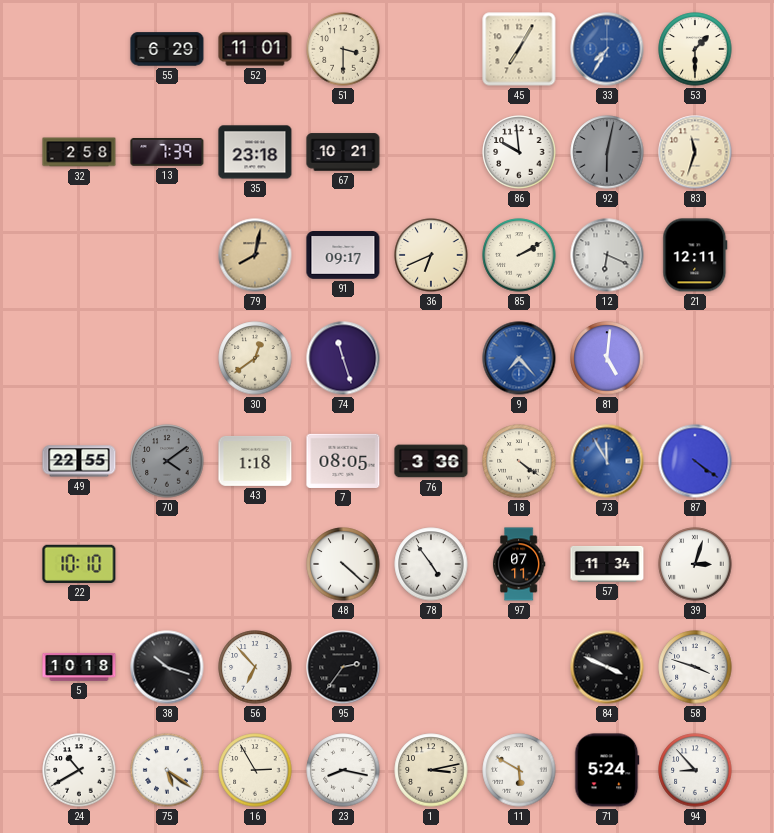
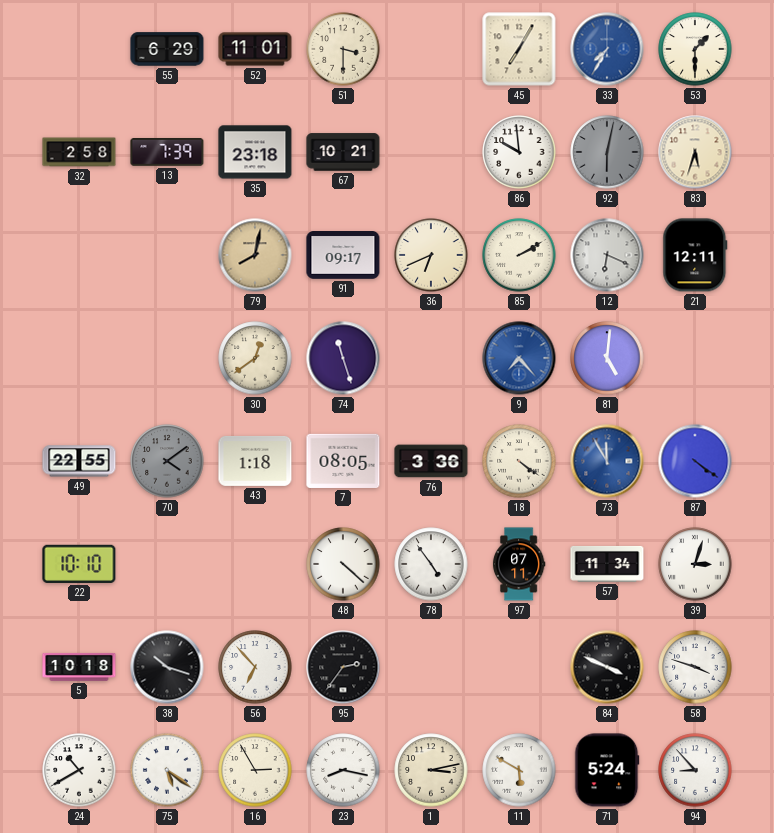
83: 11:33 -> 5:33
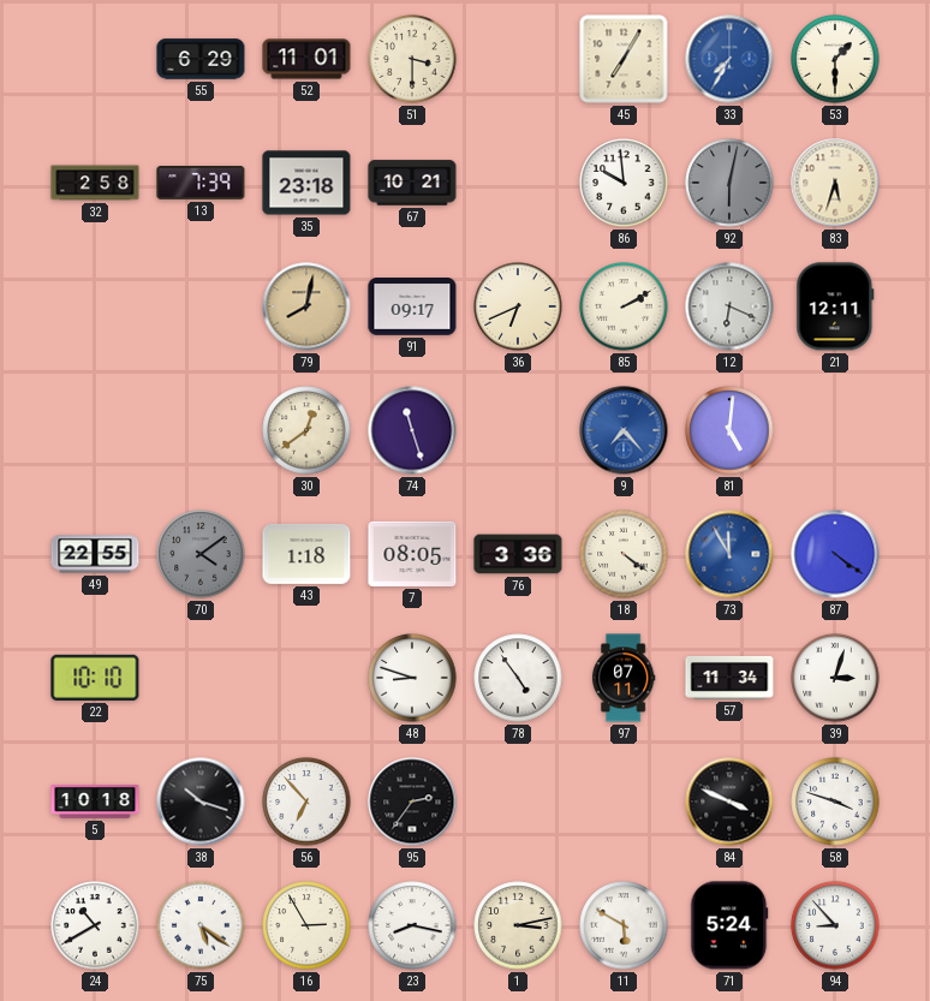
48: 4:22 -> 8:48
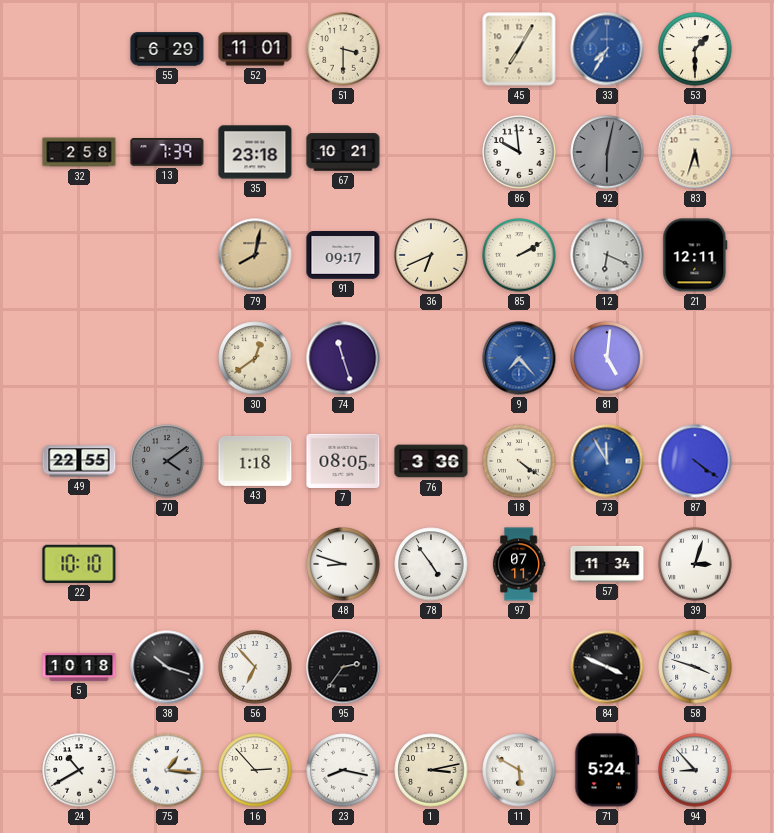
75: 5:21 -> 1:16
16: 2:55 -> 2:53
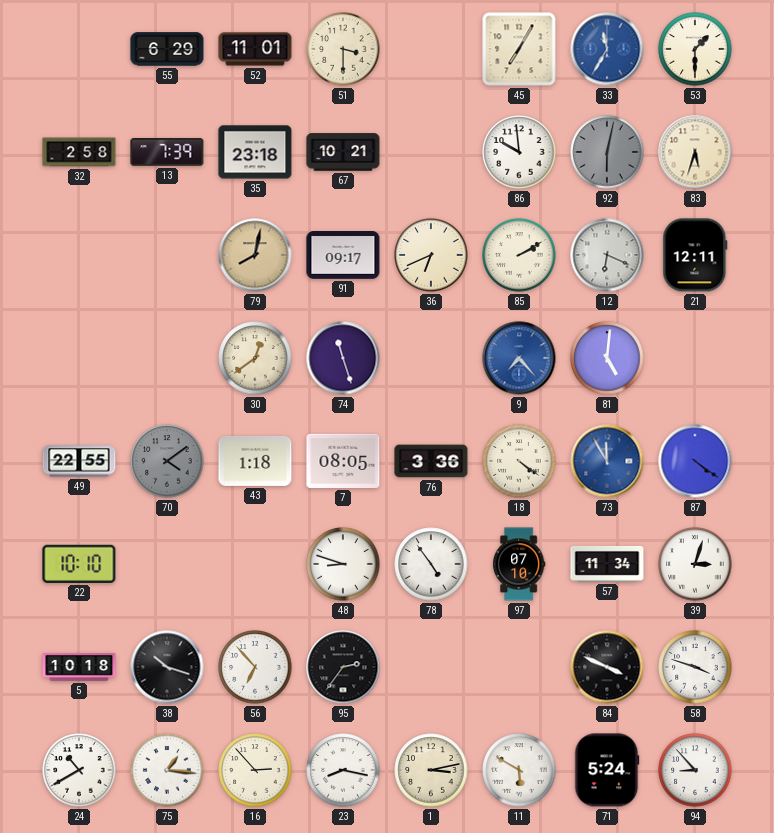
33: 7:35 -> 11:35
97: 07:11 -> 07:10
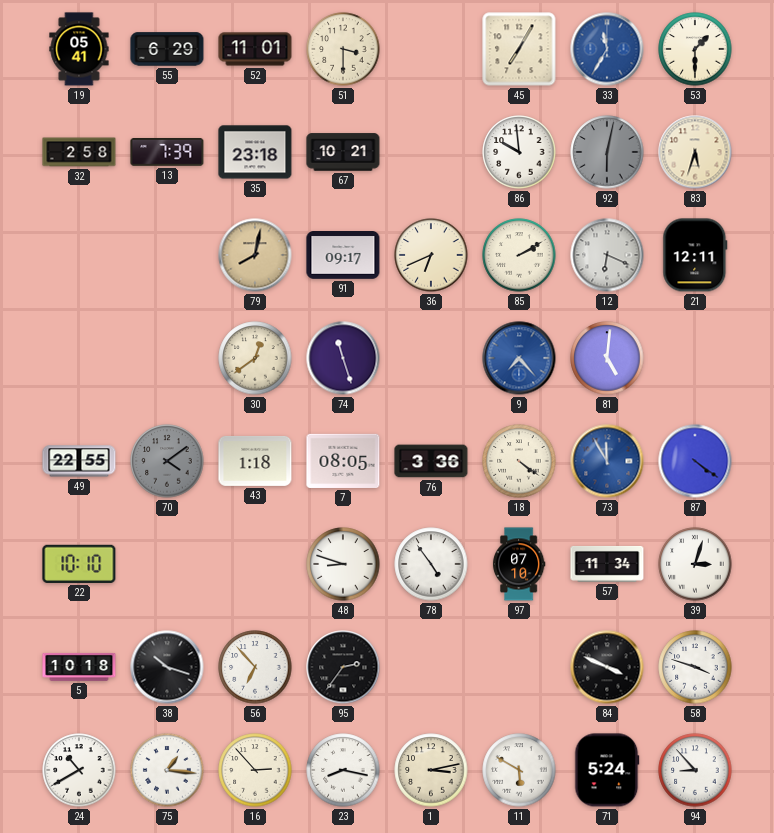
19: none -> 05:41
